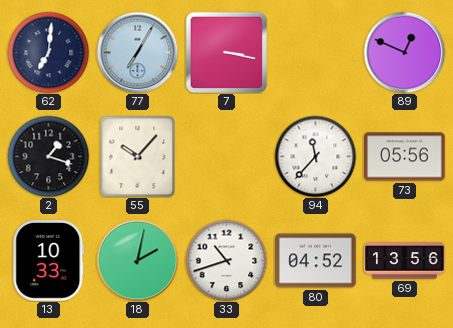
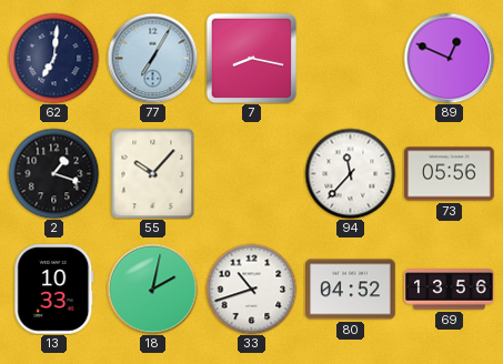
7: 3:17 -> 8:17
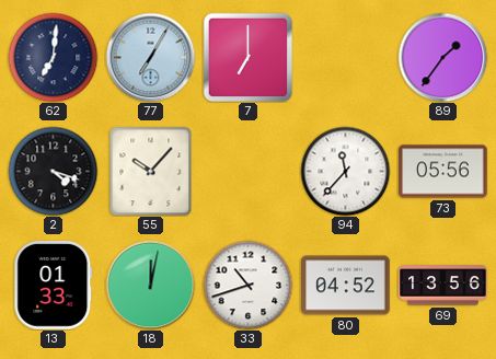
7: 8:17 -> 7:00
89: 12:49 -> 1:36
2: 1:18 -> 4:18
13: 10:33 -> 01:33
18: 2:02 -> 12:02
